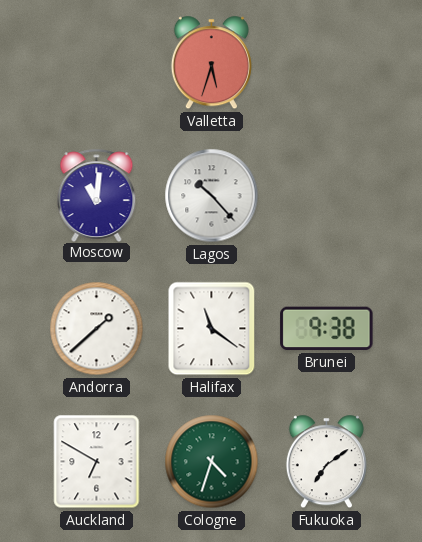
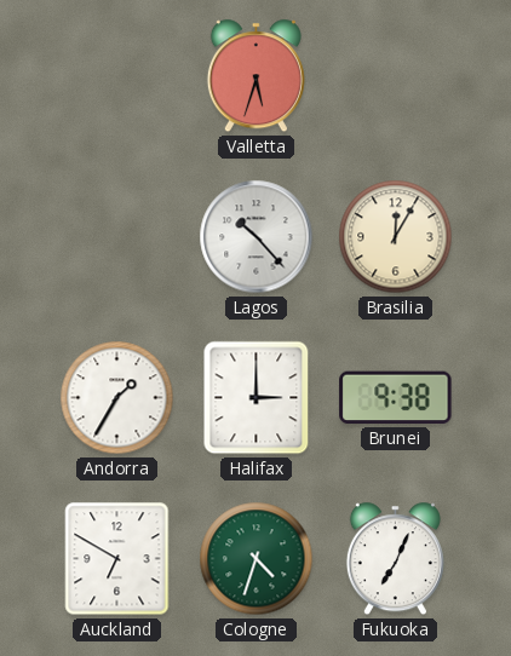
Moscow: 11:01 -> none
Brasilia: none -> 12:05
Andorra: 1:38 -> 1:35
Halifax: 11:21 -> 3:00
Fukuoka: 7:09 -> 7:04
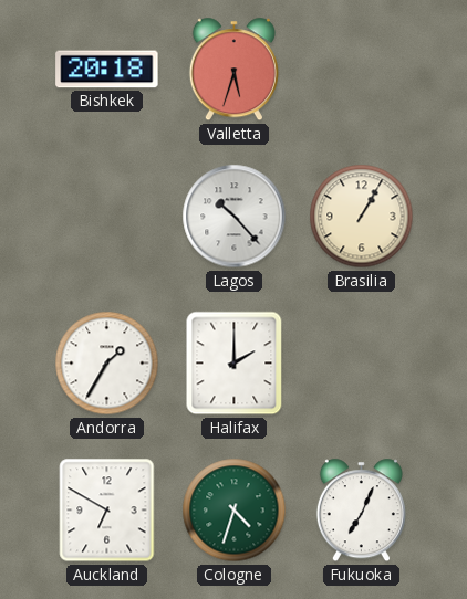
Bishkek: none -> 20:18
Brasilia: 12:05 -> 1:05
Halifax: 3:00 -> 2:00
Brunei: 9:38 -> none
